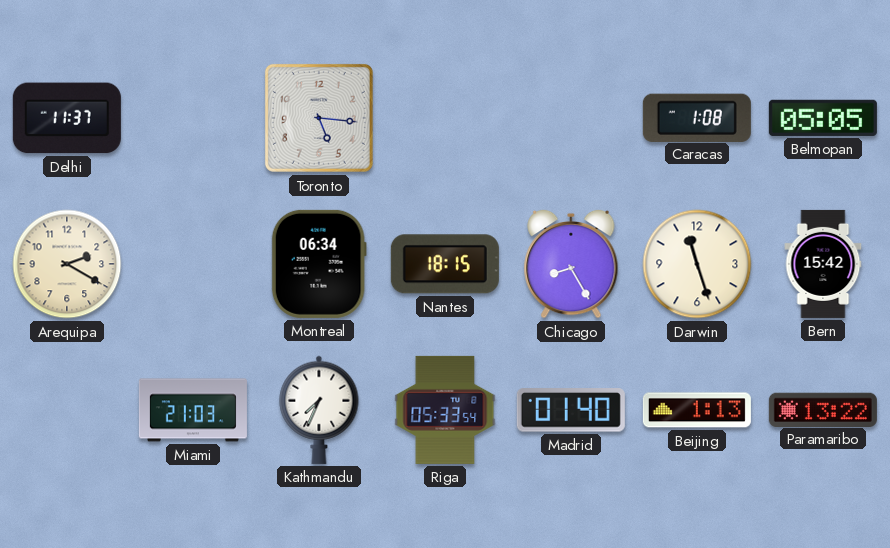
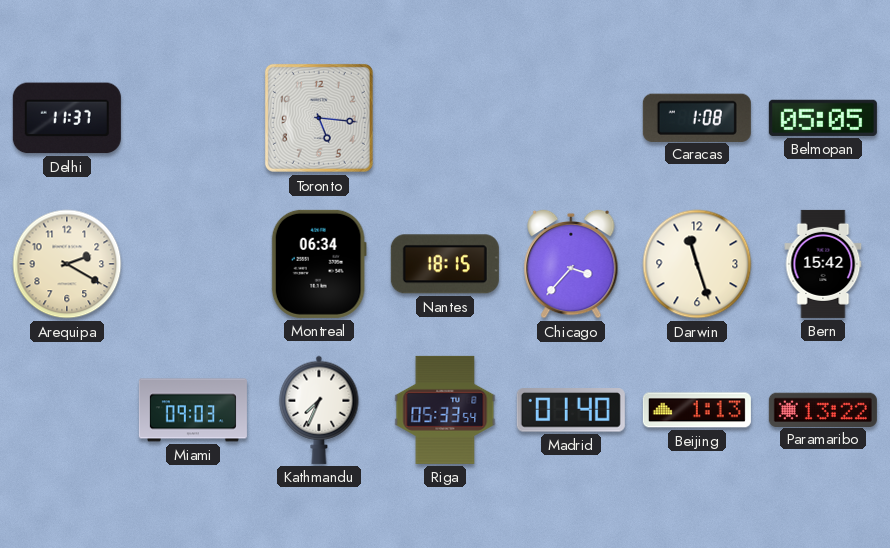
Chicago: 8:25 -> 3:37
Miami: 21:03 -> 09:03
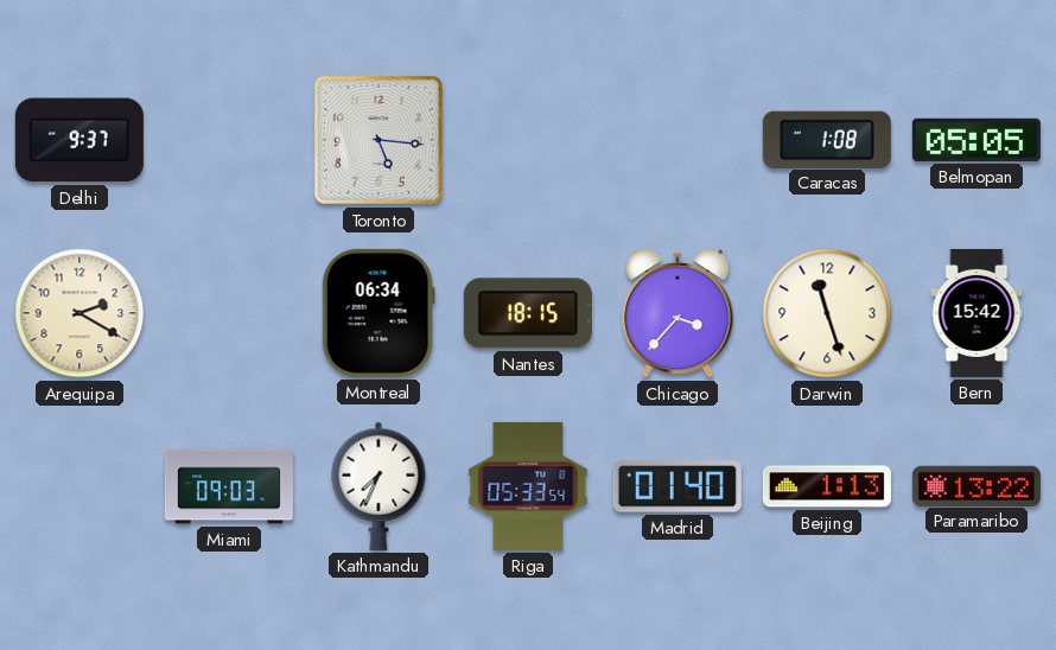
Delhi: 11:37 -> 9:37
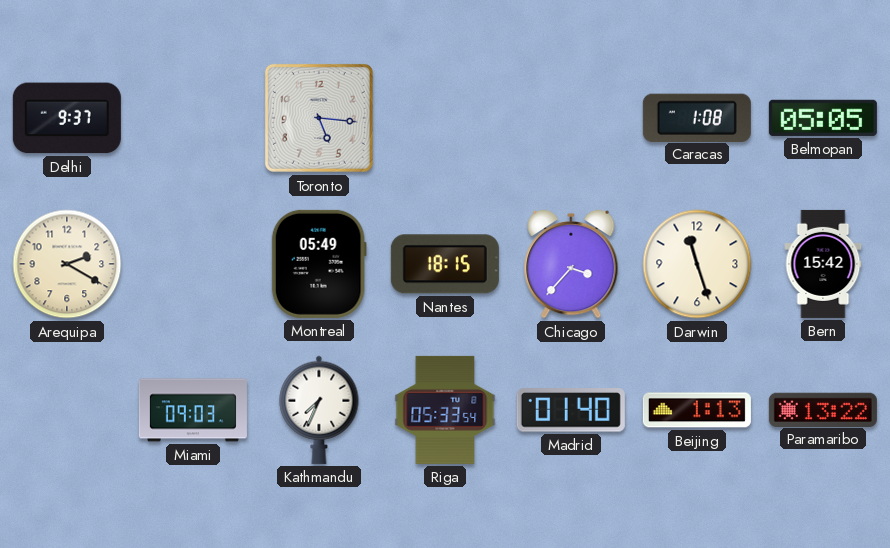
Montreal: 06:34 -> 05:49
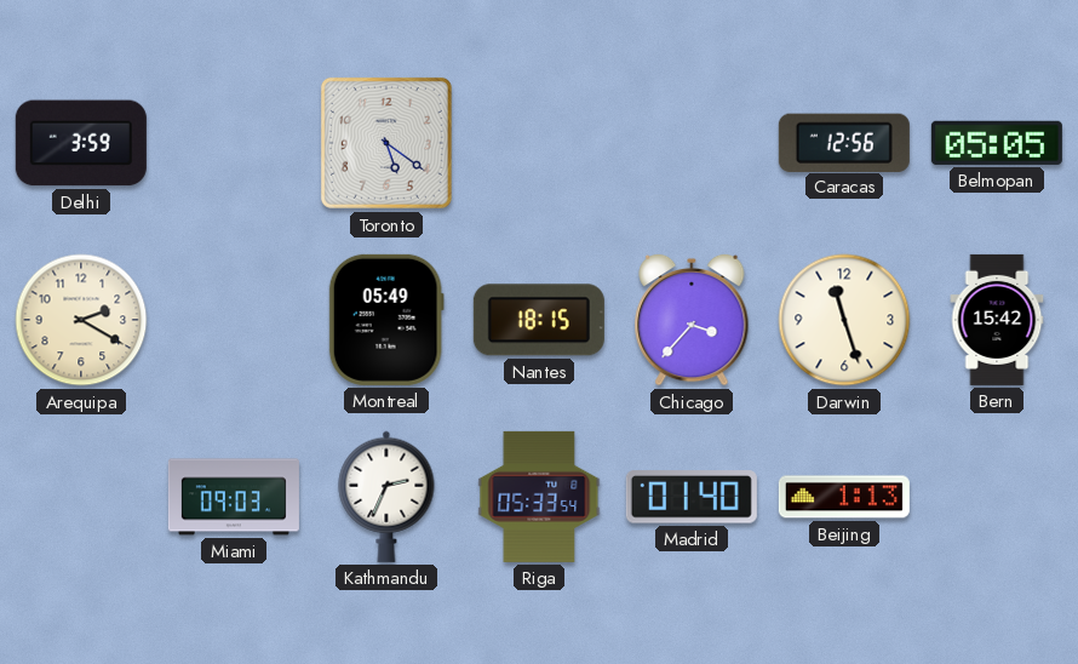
Delhi: 9:37 -> 3:59
Toronto: 5:16 -> 5:21
Caracas: 1:08 -> 12:56
Kathmandu: 7:34 -> 2:34
Paramaribo: 13:22 -> none
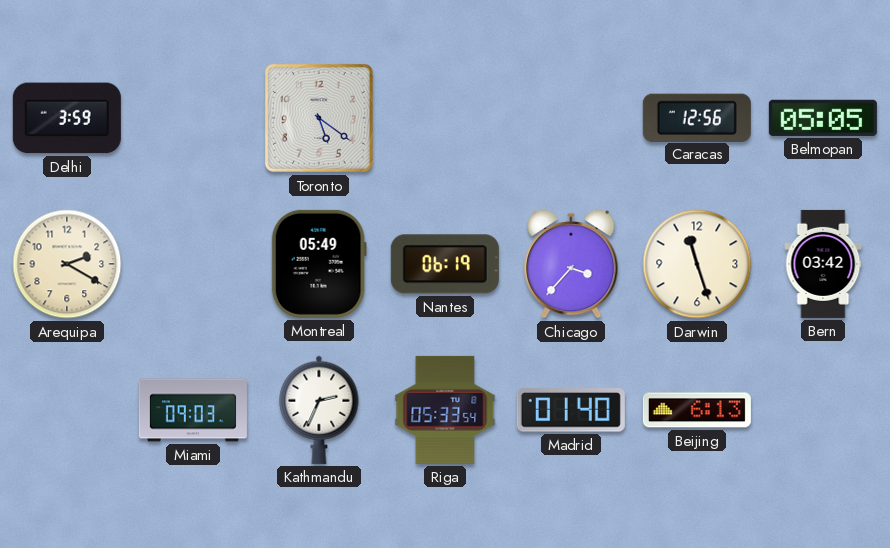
Nantes: 18:15 -> 06:19
Bern: 15:42 -> 03:42
Beijing: 1:13 -> 6:13
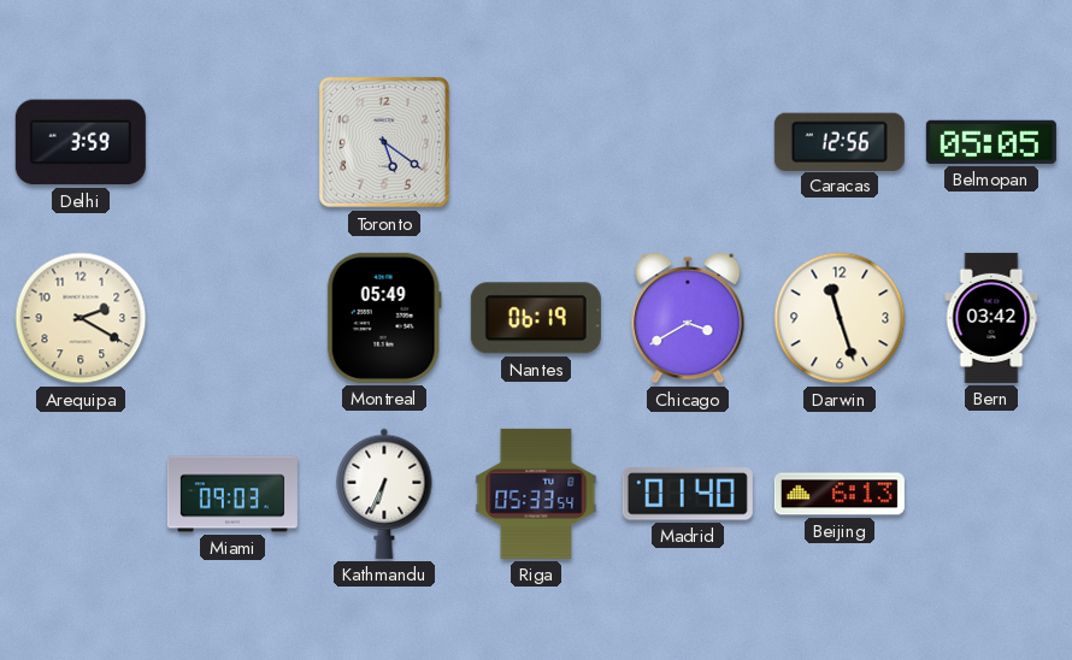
Chicago: 3:37 -> 3:40
Kathmandu: 2:34 -> 6:34
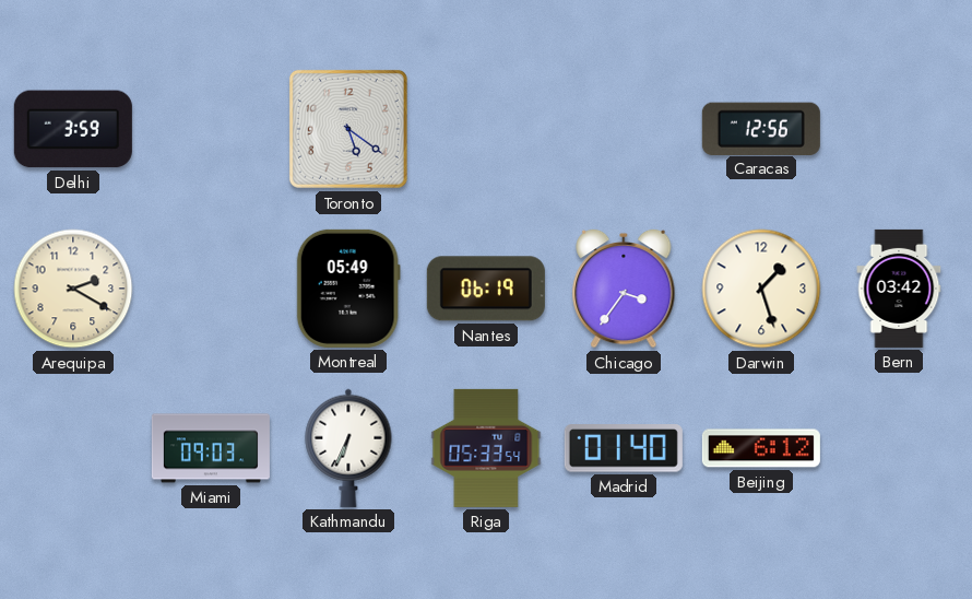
Belmopan: 05:05 -> none
Chicago: 3:40 -> 3:36
Darwin: 11:27 -> 1:27
Beijing: 6:13 -> 6:12
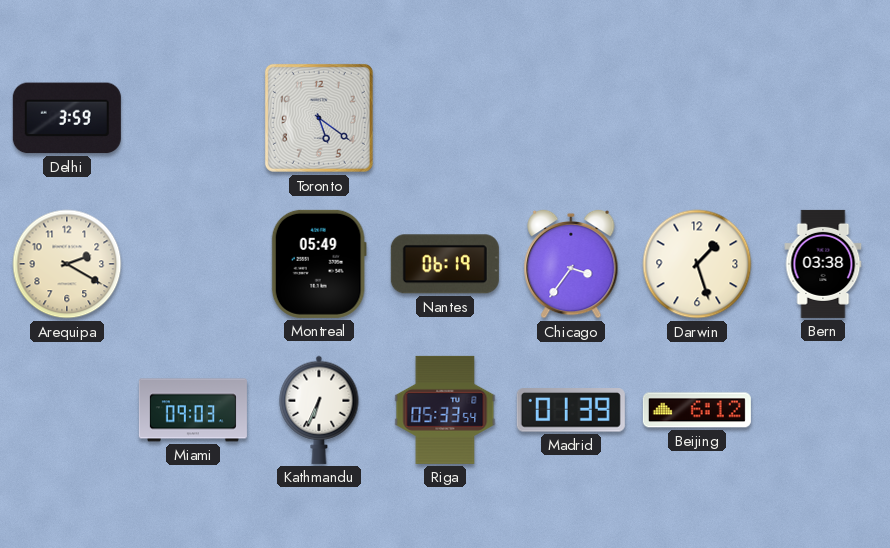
Caracas: 12:56 -> none
Bern: 03:42 -> 03:38
Madrid: 01:40 -> 01:39
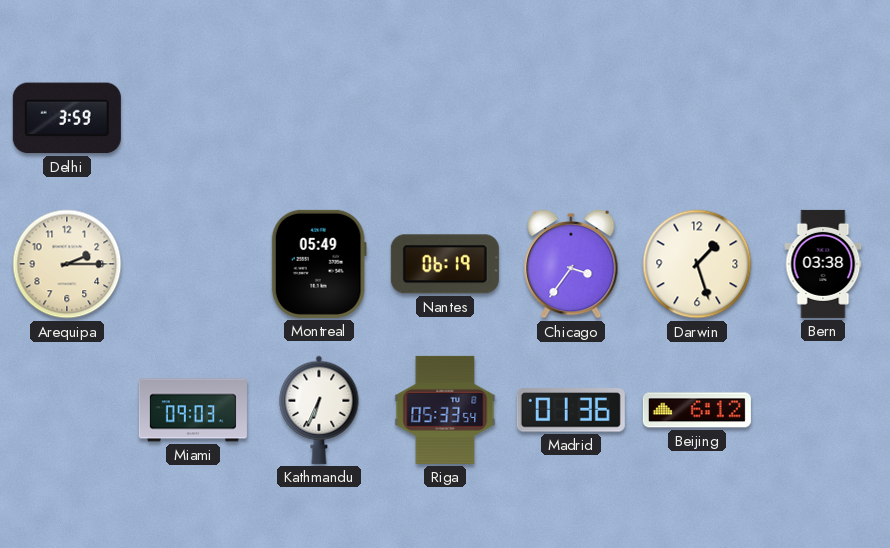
Toronto: 5:21 -> none
Arequipa: 2:20 -> 2:15
Madrid: 01:39 -> 01:36
